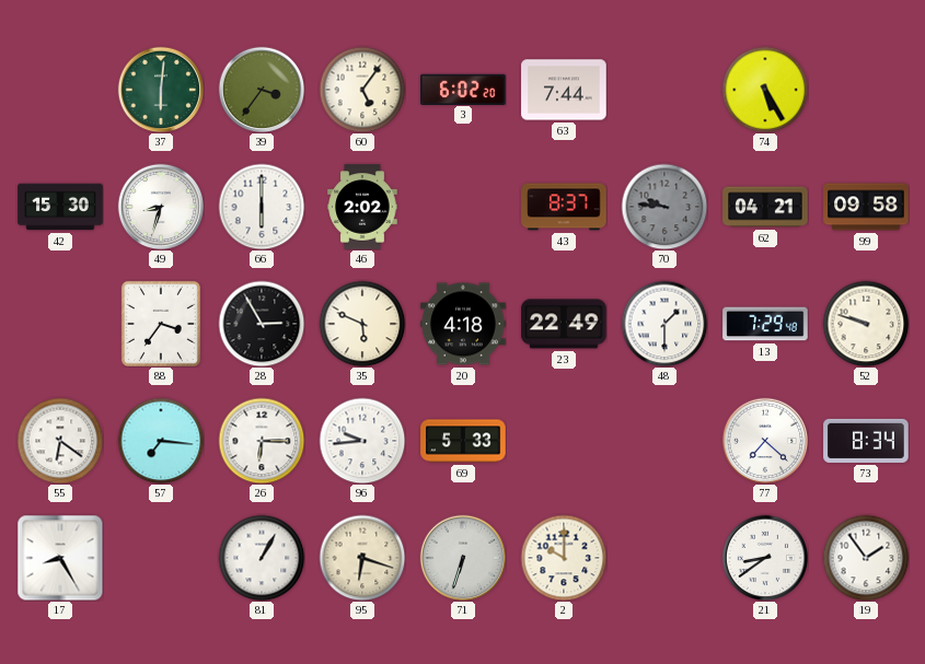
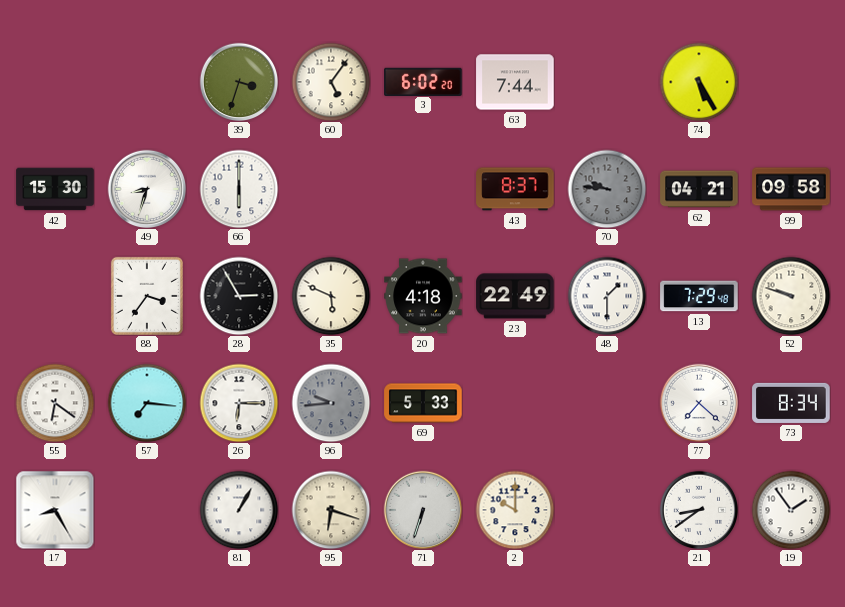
37: 6:01 -> none
39: 3:36 -> 3:33
46: 2:02 -> none
96 dial: white -> grey
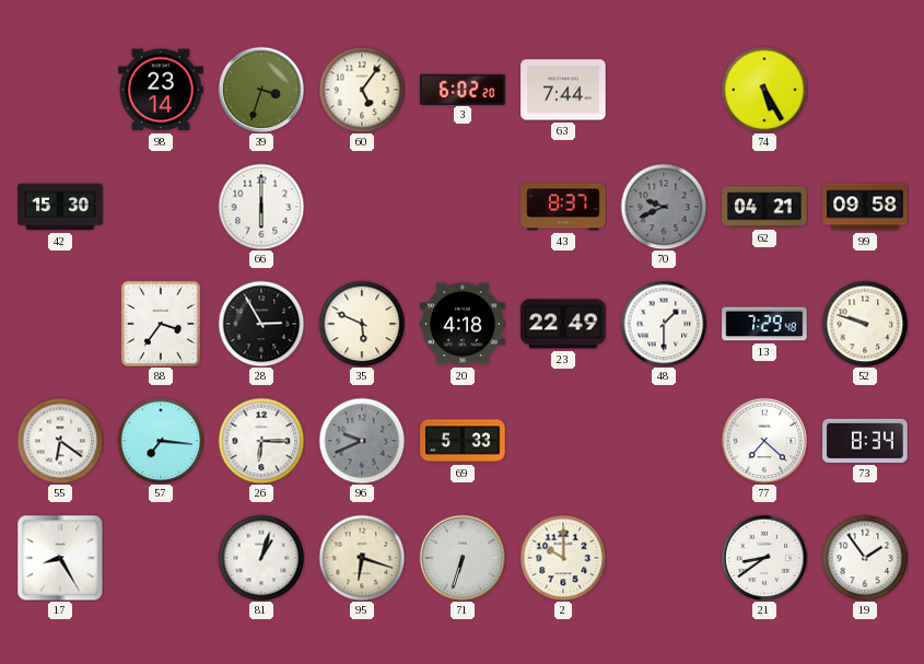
98: none -> 23:14
49: 8:33 -> none
70: 9:46 -> 9:41
96: 9:44 -> 9:41
81: 1:05 -> 1:03
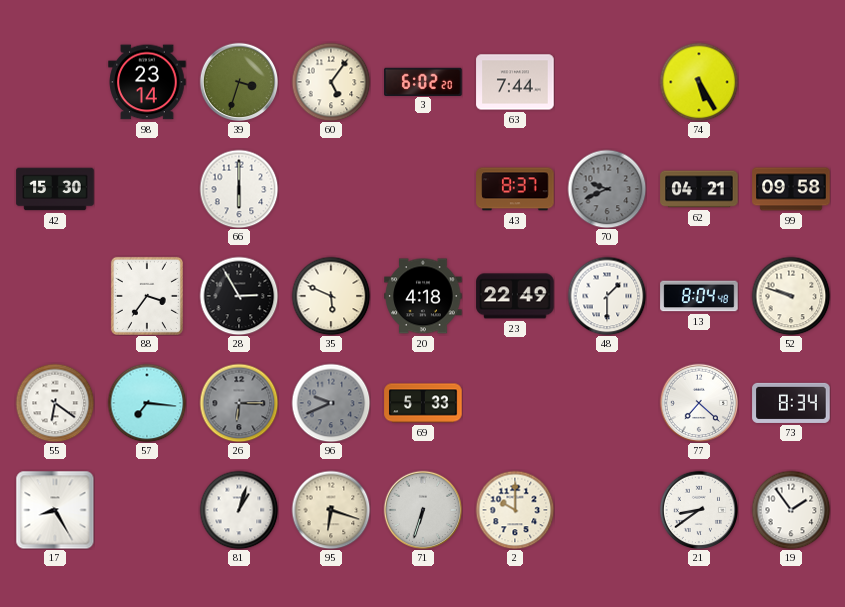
13: 7:29 -> 8:04
26 dial: white -> grey
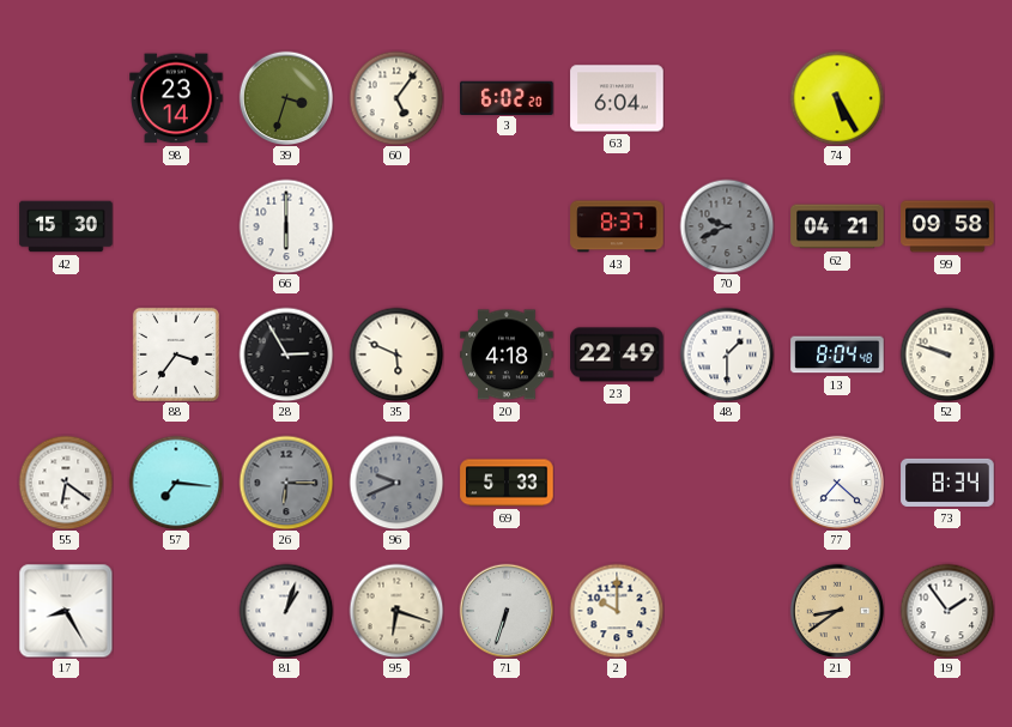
63: 7:44 -> 6:04
21 dial: white -> champagne
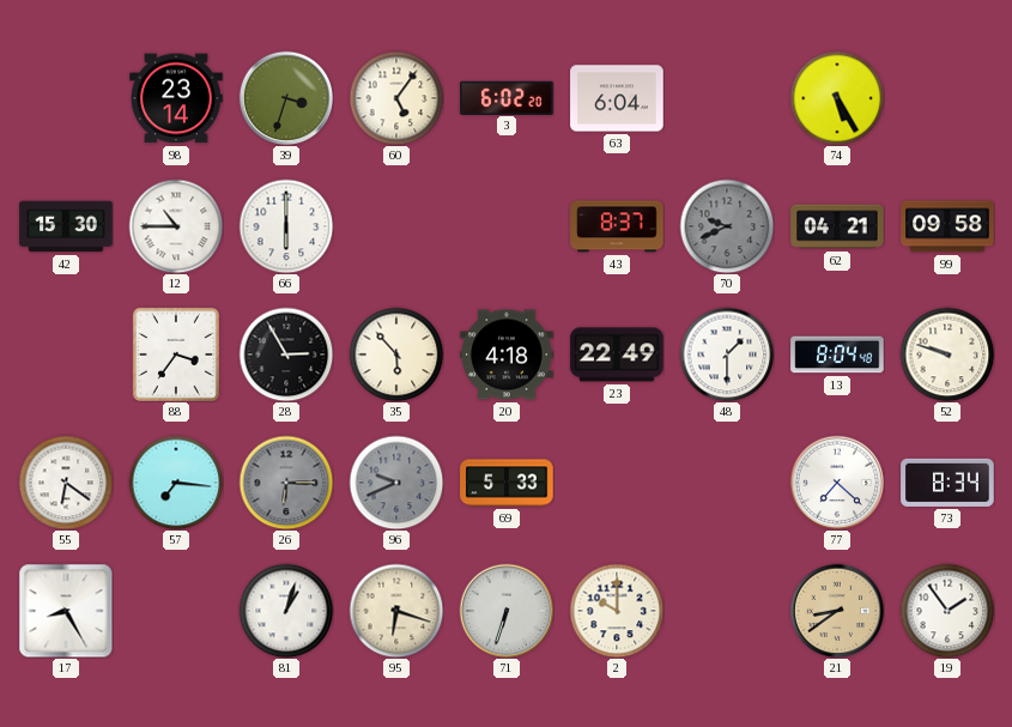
12: none -> 10:45
35: 5:49 -> 5:53
